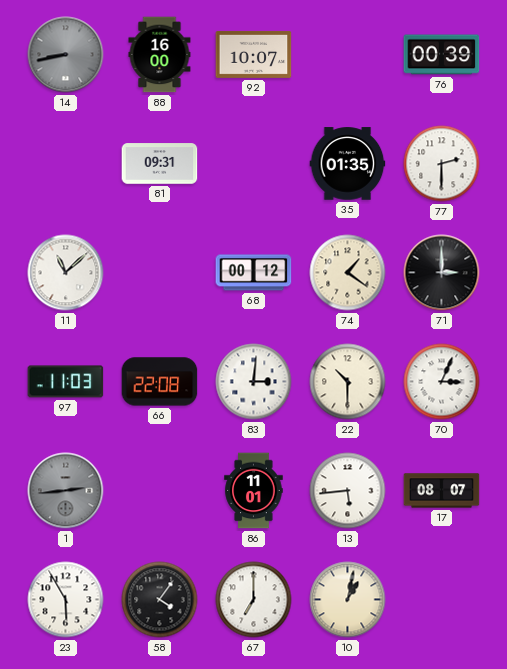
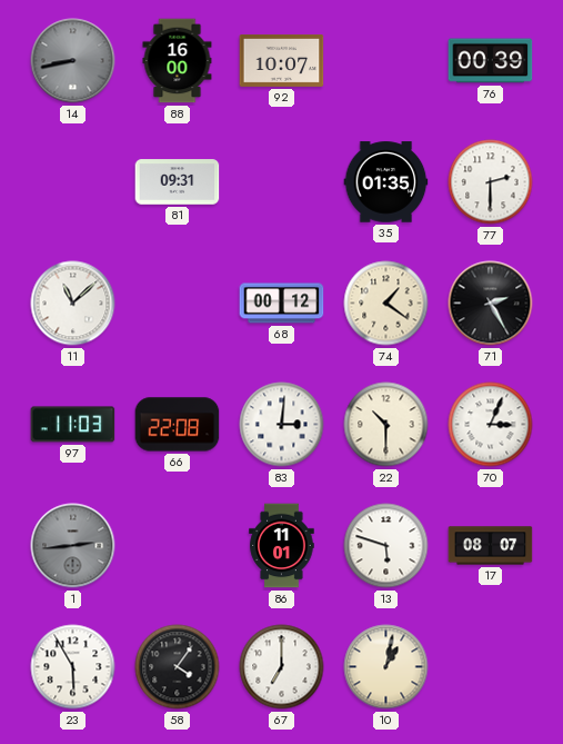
71: 3:00 -> 2:25
13: 5:44 -> 5:48
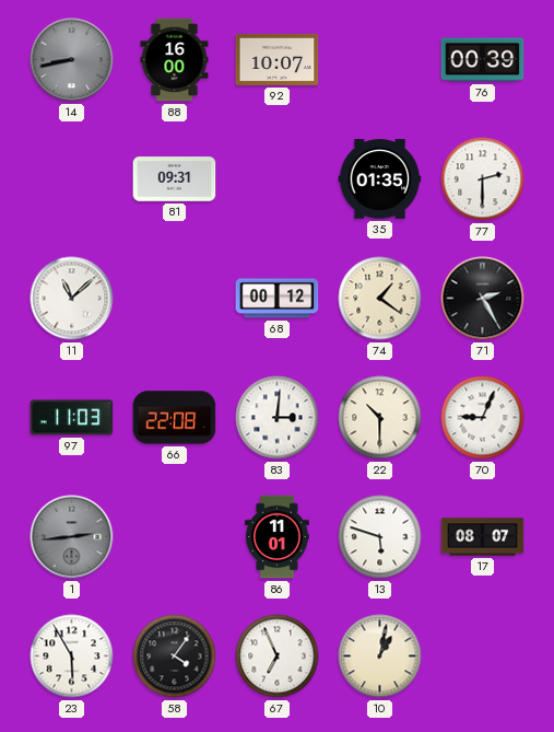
70: 3:04 -> 9:04
67: 7:00 -> 6:56
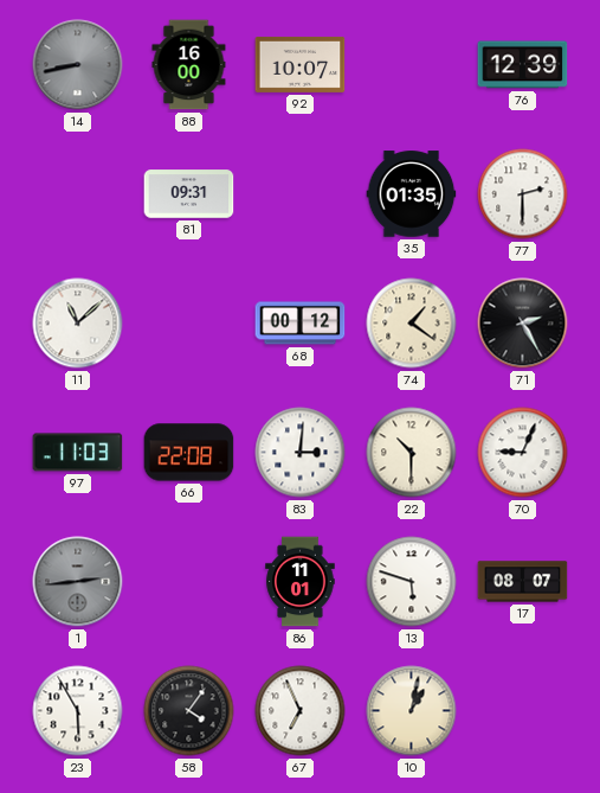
76: 00:39 -> 12:39
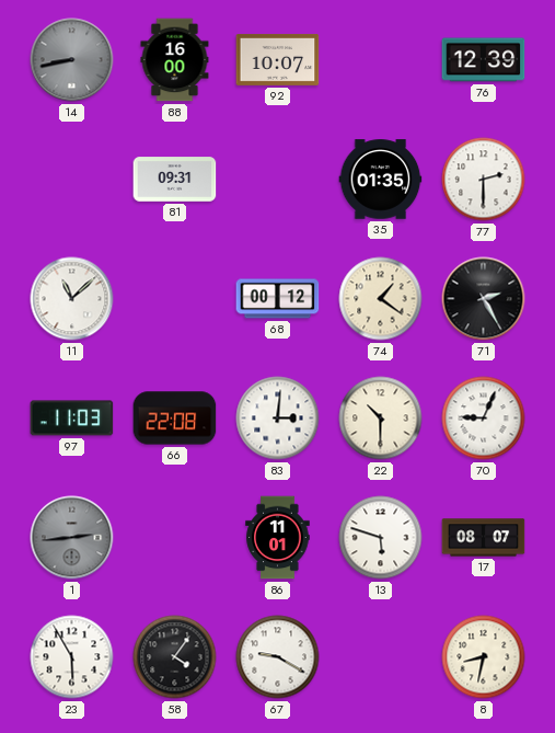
67: 6:56 -> 9:20
10: 1:02 -> none
8: none -> 8:32
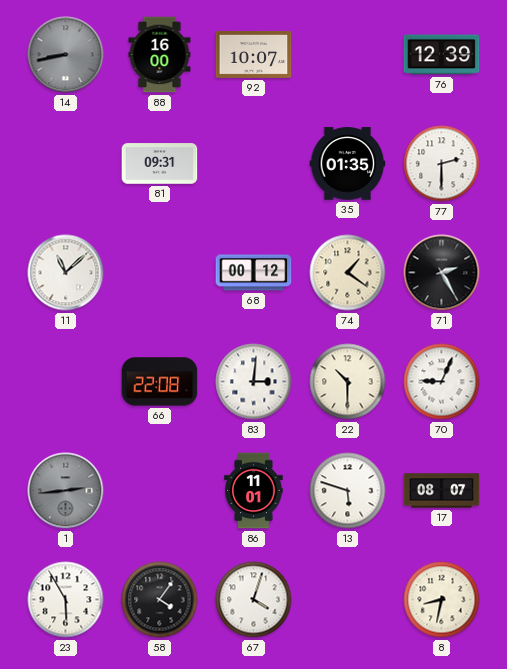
97: 11:03 -> none
67: 9:20 -> 4:03
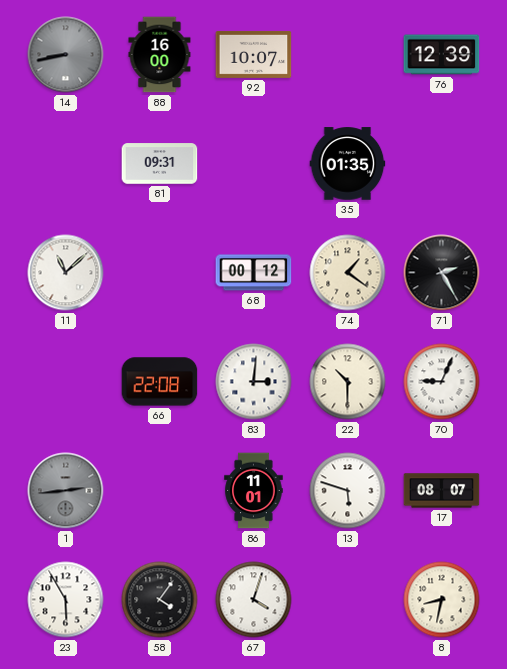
77: 2:30 -> none
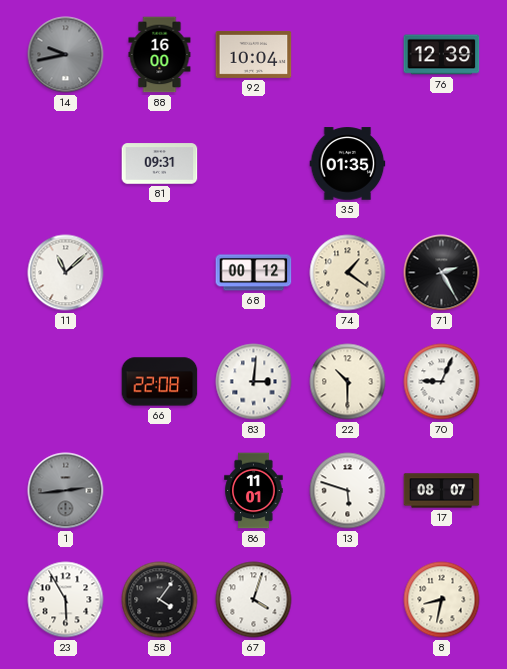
14: 8:43 -> 9:43
92: 10:07 -> 10:04
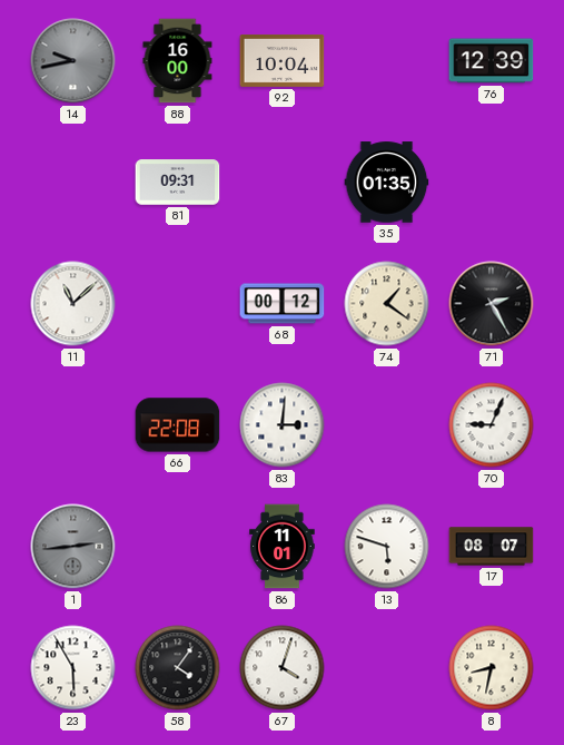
22: 10:30 -> none
